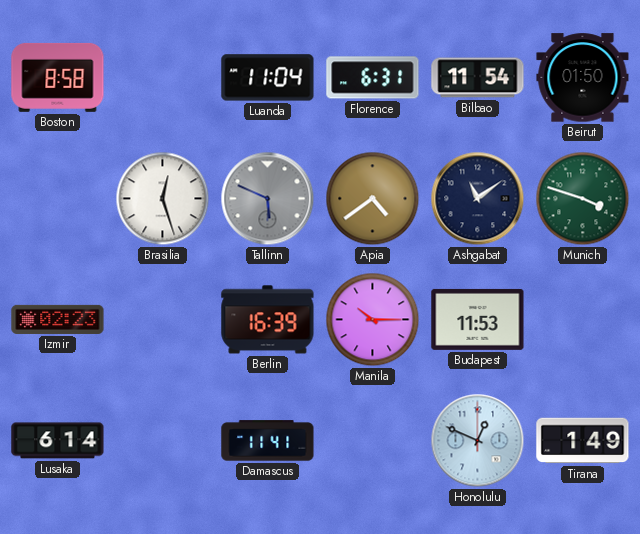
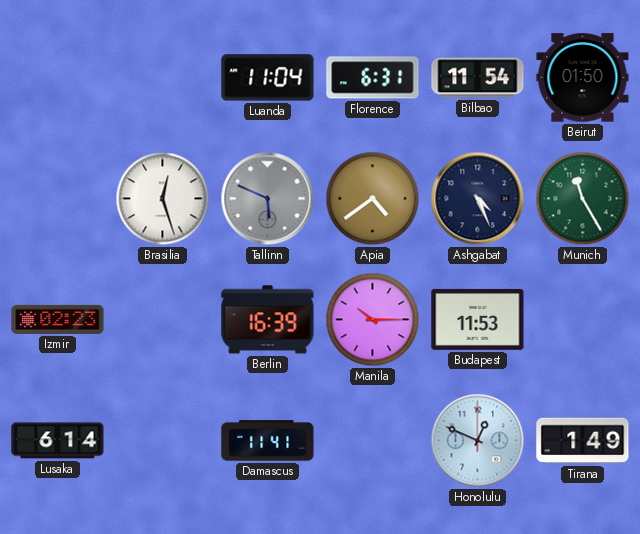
Boston: 8:58 -> none
Ashgabat: 11:09 -> 4:26
Munich: 3:48 -> 11:25
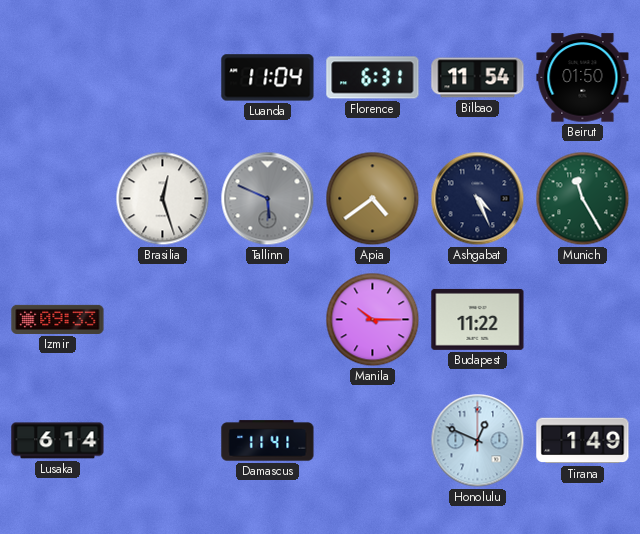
Izmir: 02:23 -> 09:33
Berlin: 16:39 -> none
Budapest: 11:53 -> 11:22
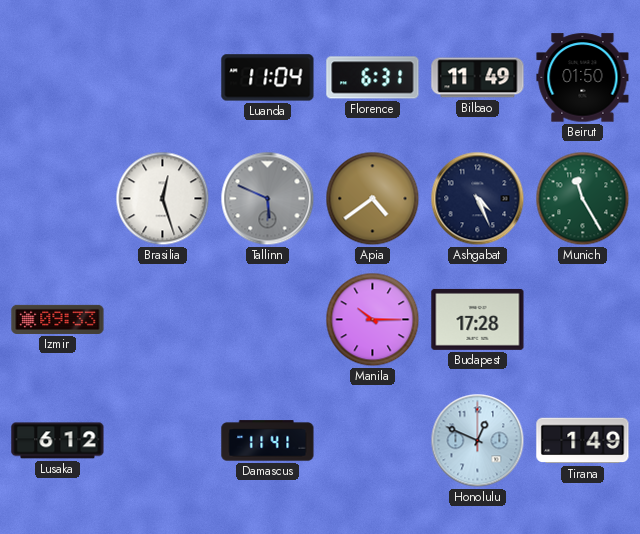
Bilbao: 11:54 -> 11:49
Budapest: 11:22 -> 17:28
Lusaka: 6:14 -> 6:12
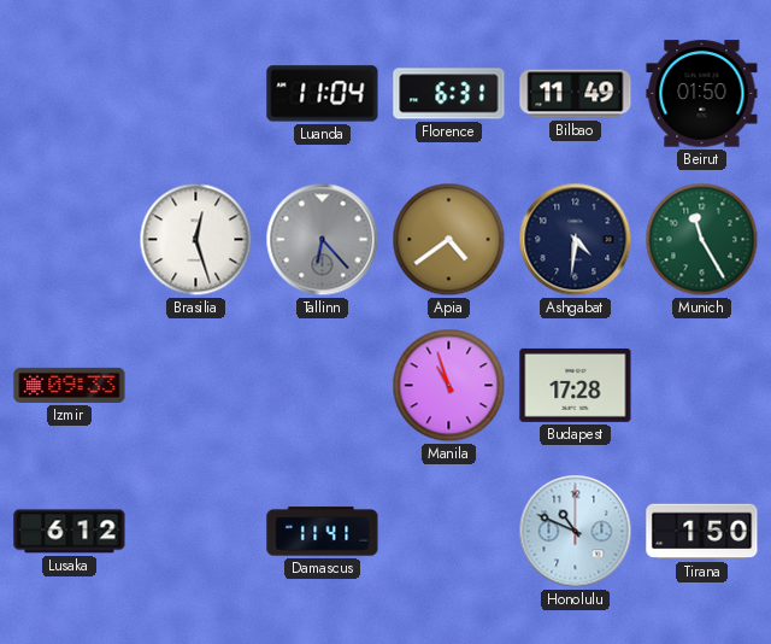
Tallinn: 5:49 -> 6:23
Ashgabat: 4:26 -> 4:31
Manila: 10:15 -> 10:57
Honolulu: 12:49 -> 10:49
Tirana: 1:49 -> 1:50
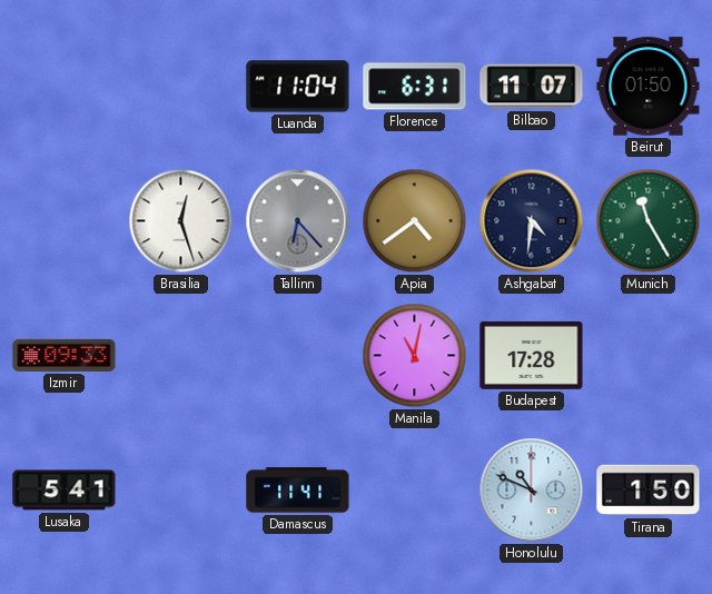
Bilbao: 11:49 -> 11:07
Manila: 10:57 -> 11:02
Lusaka: 6:12 -> 5:41
